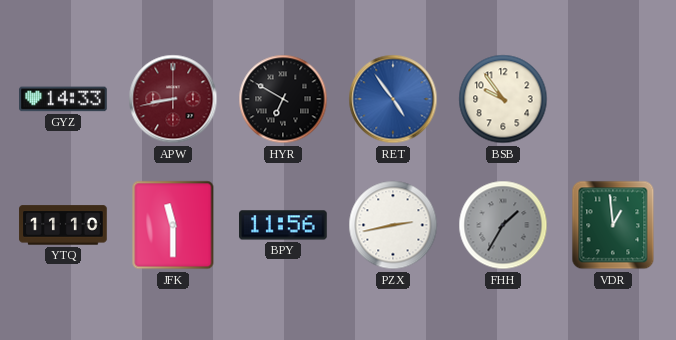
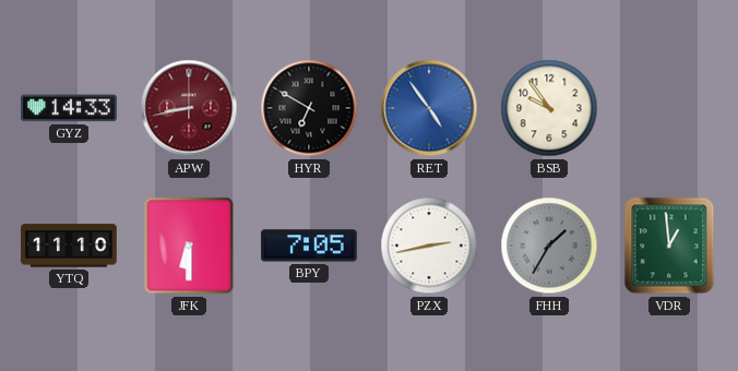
JFK: 11:30 -> 6:30
BPY: 11:56 -> 7:05
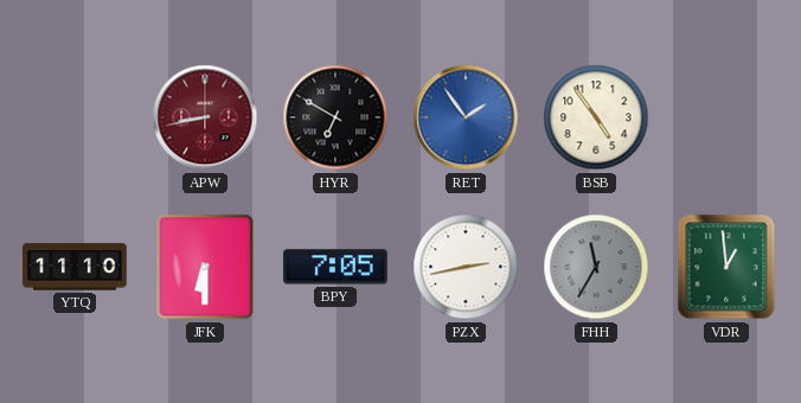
GYZ: 14:33 -> none
RET: 4:54 -> 1:54
BSB: 9:54 -> 4:54
FHH: 1:35 -> 11:35
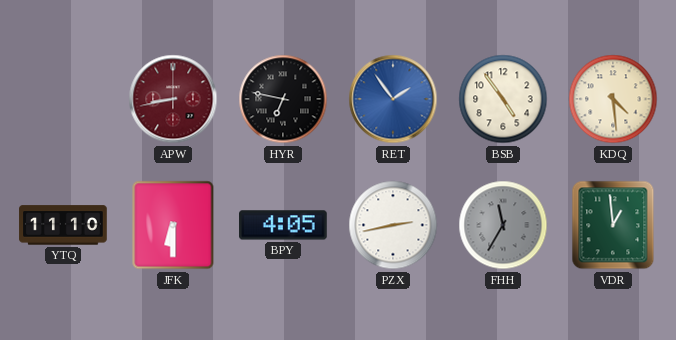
HYR: 6:50 -> 6:47
KDQ: none -> 4:29
BPY: 7:05 -> 4:05
